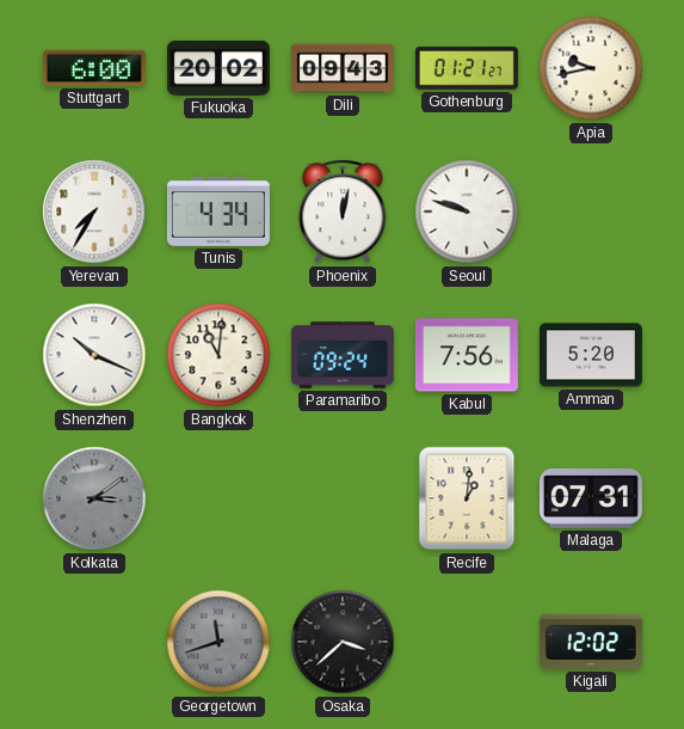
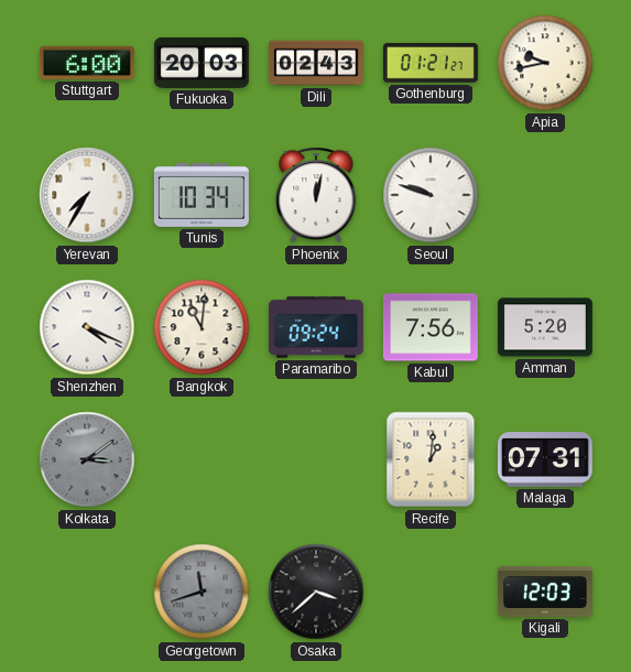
Fukuoka: 20:02 -> 20:03
Dili: 09:43 -> 02:43
Tunis: 4:34 -> 10:34
Shenzhen: 10:19 -> 4:19
Kigali: 12:02 -> 12:03
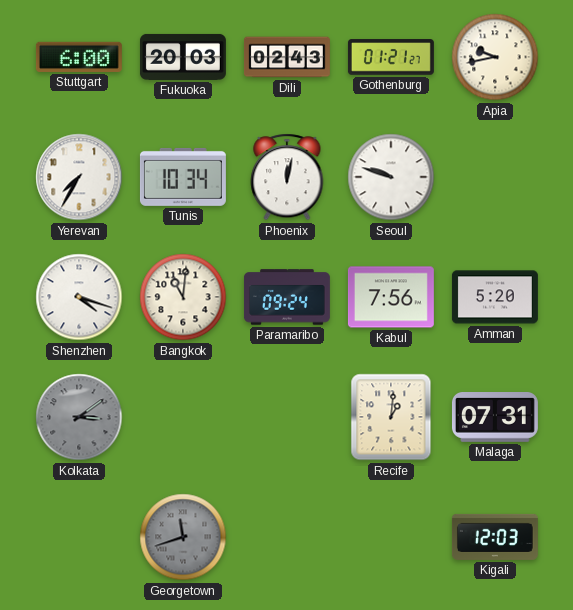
Shenzhen: 4:19 -> 4:18
Osaka: 3:38 -> none
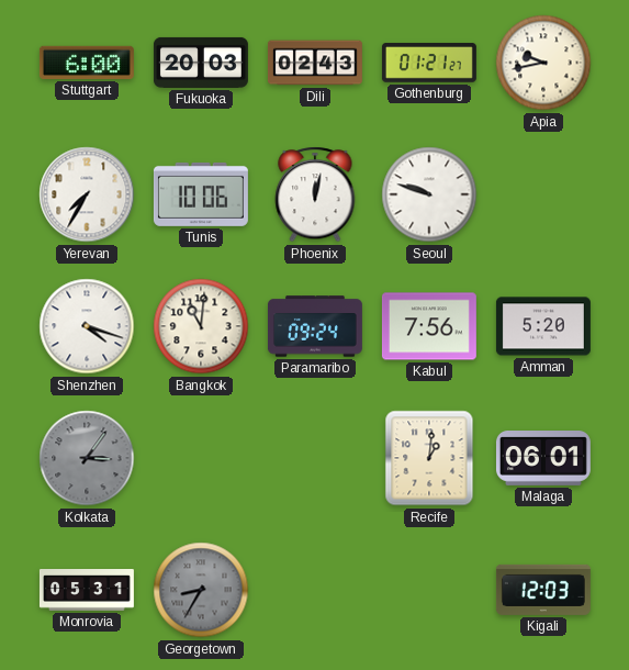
Tunis: 10:34 -> 10:06
Kolkata: 3:09 -> 3:06
Malaga: 07:31 -> 06:01
Monrovia: none -> 05:31
Georgetown: 11:42 -> 8:35
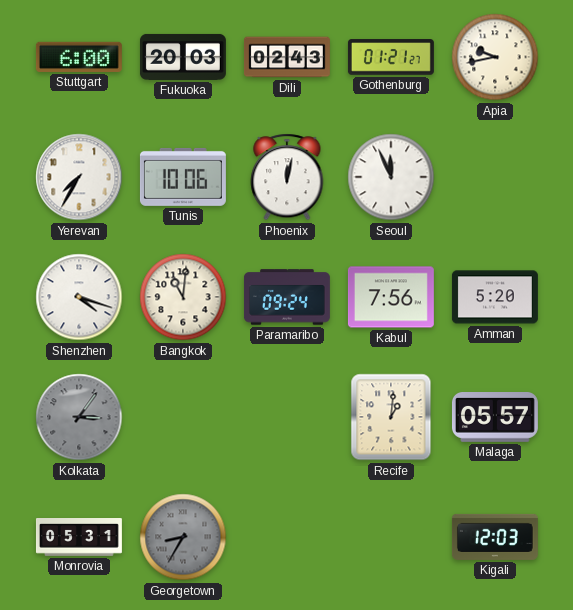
Seoul: 9:48 -> 11:56
Malaga: 06:01 -> 05:57
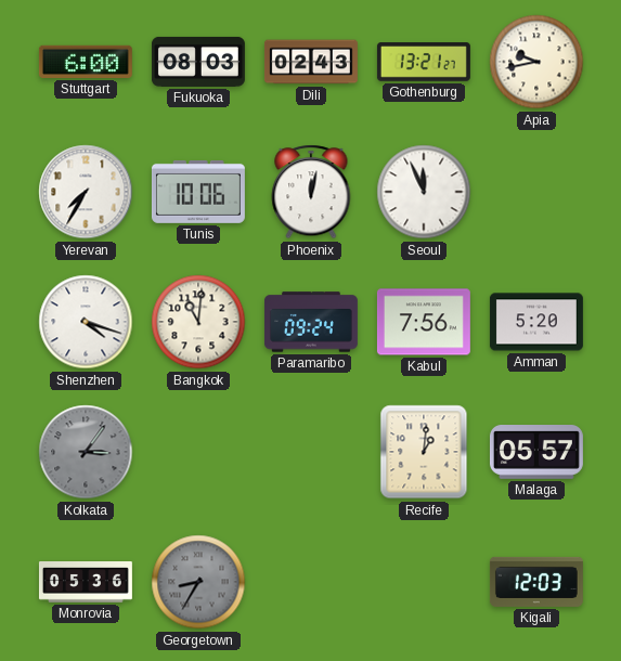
Fukuoka: 20:03 -> 08:03
Gothenburg: 01:21 -> 13:21
Monrovia: 05:31 -> 05:36
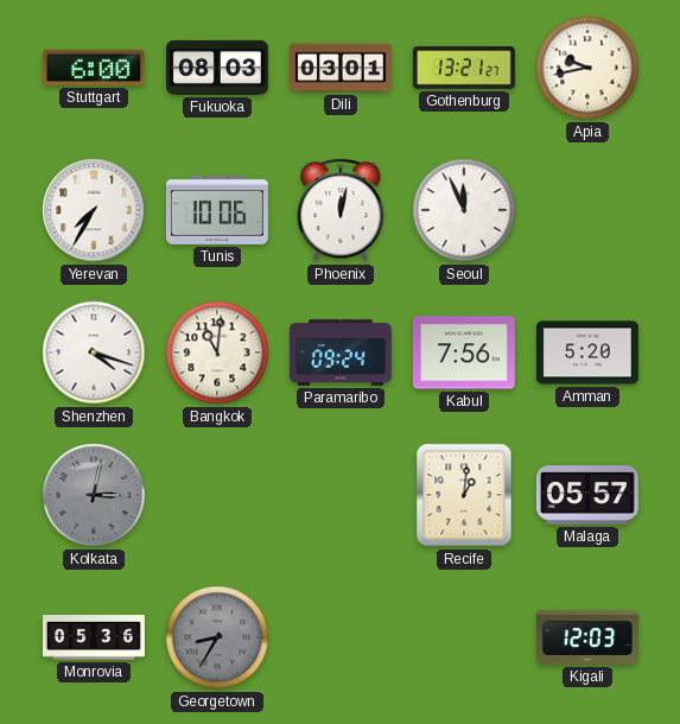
Dili: 02:43 -> 03:01
Kolkata: 3:06 -> 3:02
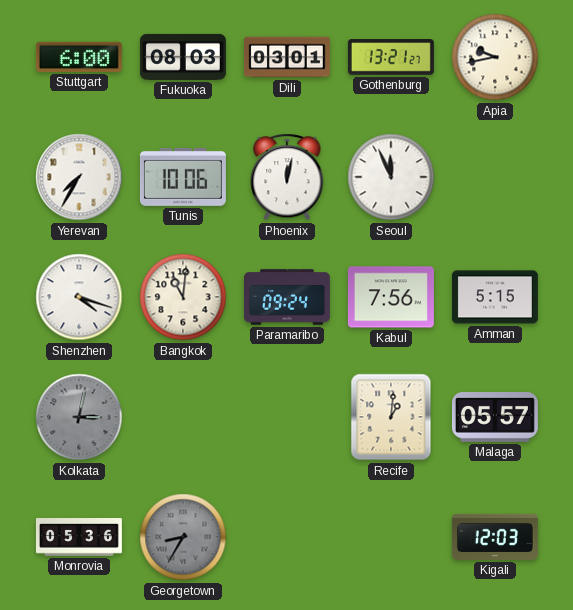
Amman: 5:20 -> 5:15
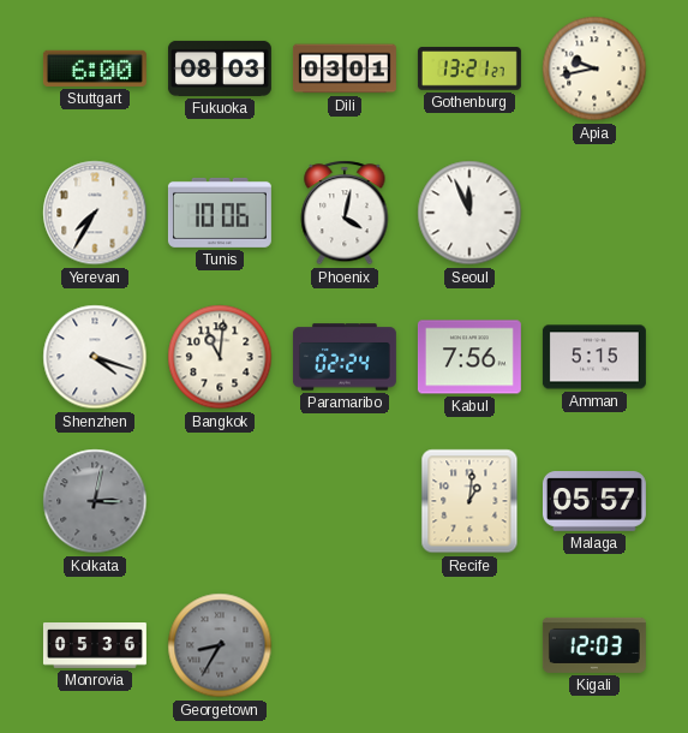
Phoenix: 12:02 -> 4:02
Paramaribo: 09:24 -> 02:24
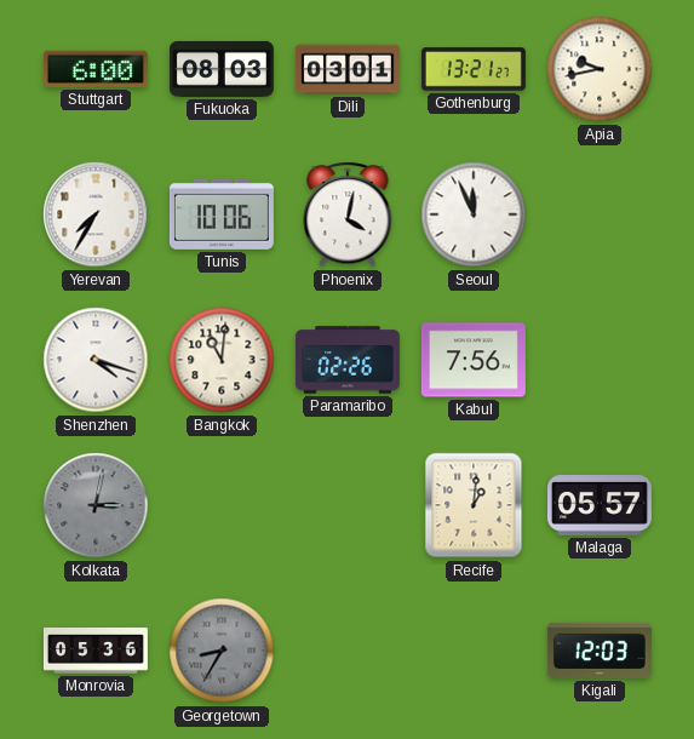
Paramaribo: 02:24 -> 02:26
Amman: 5:15 -> none
